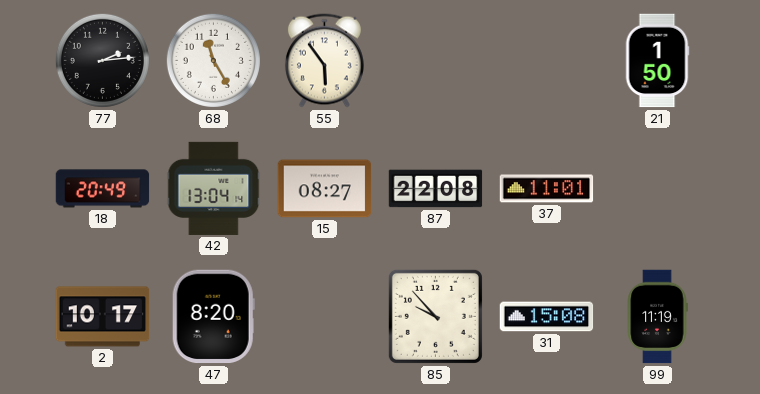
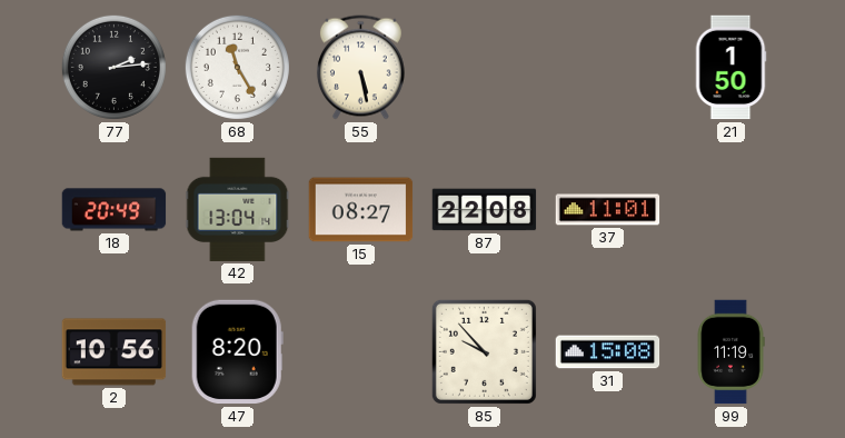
55: 5:54 -> 5:28
2: 10:17 -> 10:56
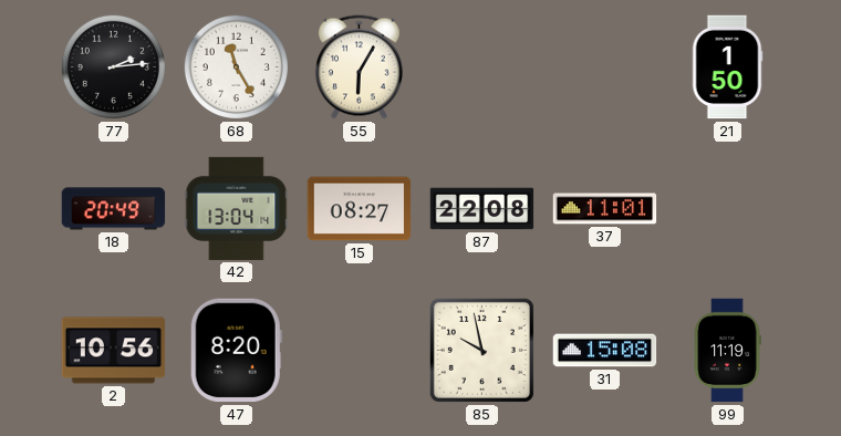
55: 5:28 -> 6:05
85: 9:53 -> 9:58
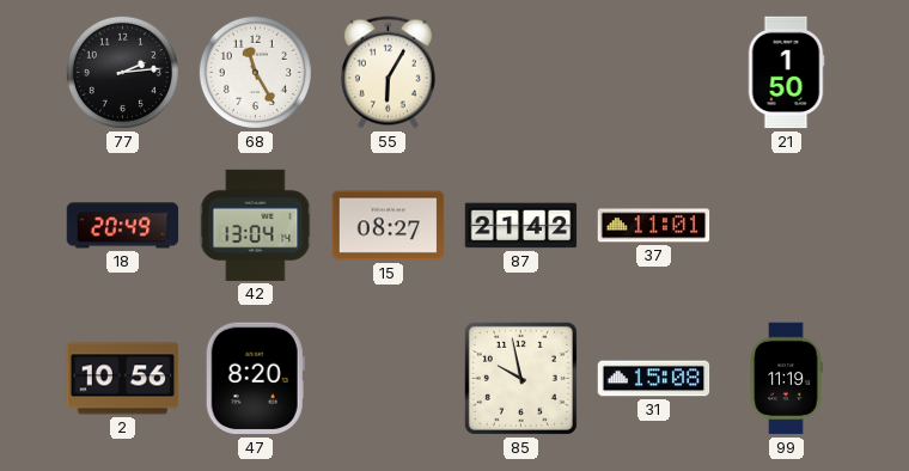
87: 22:08 -> 21:42
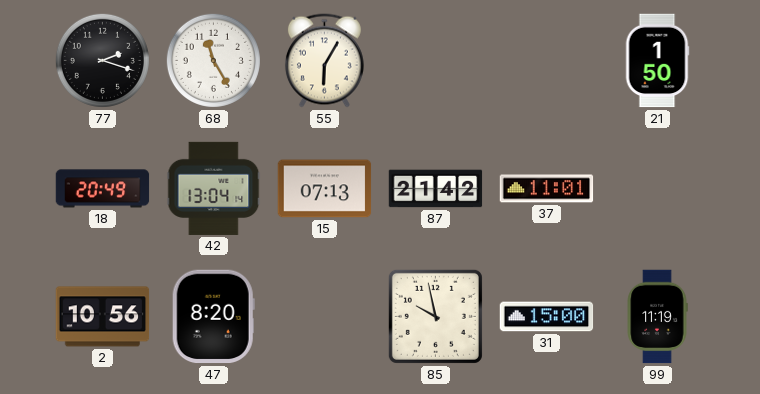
77: 2:14 -> 2:18
15: 08:27 -> 07:13
31: 15:08 -> 15:00
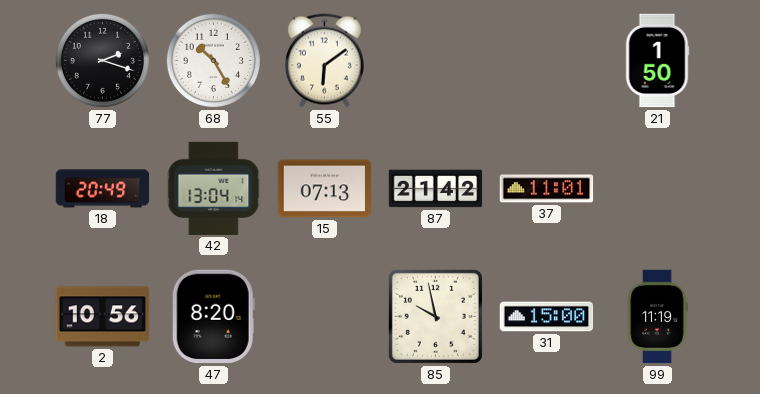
68: 11:25 -> 10:25
55: 6:05 -> 6:09
